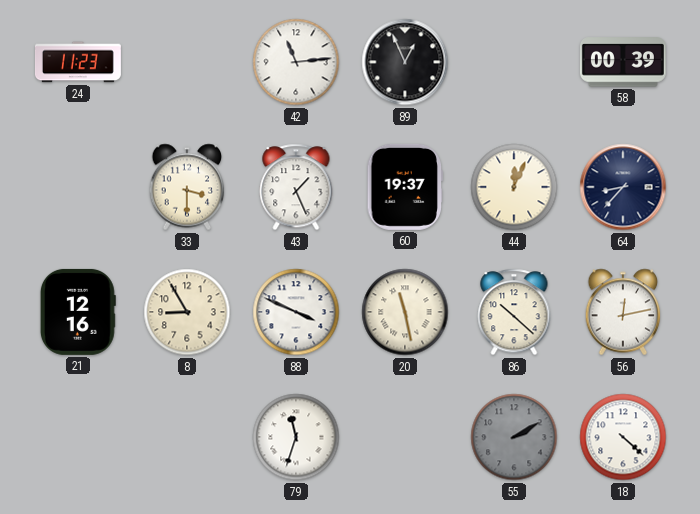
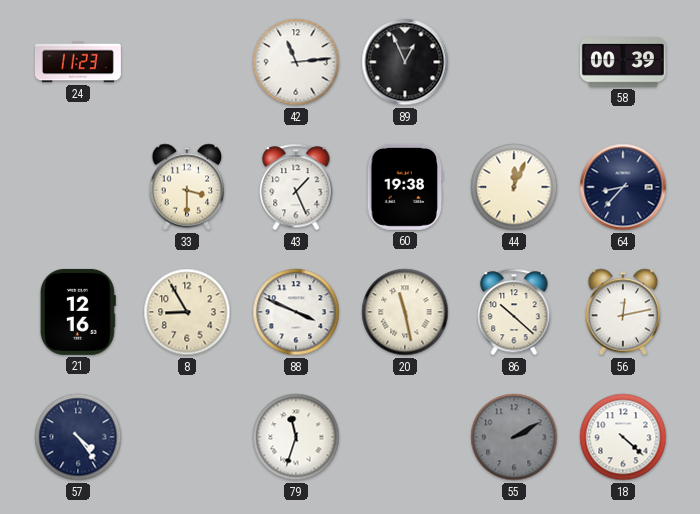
60: 19:37 -> 19:38
57: none -> 4:24
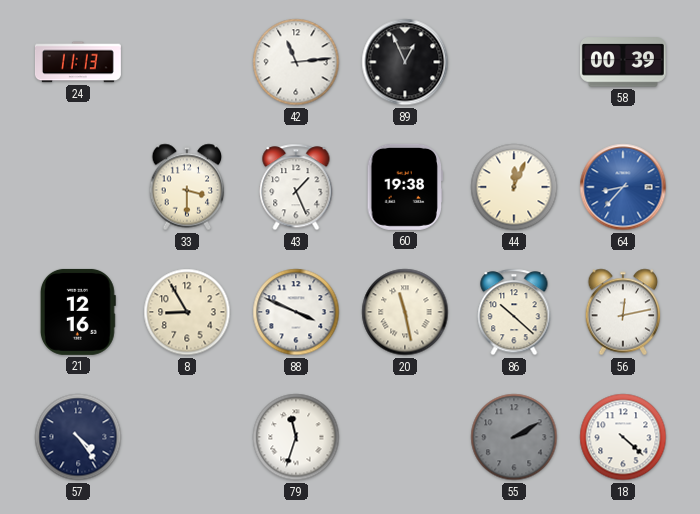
24: 11:23 -> 11:13
64 dial: navy -> blue
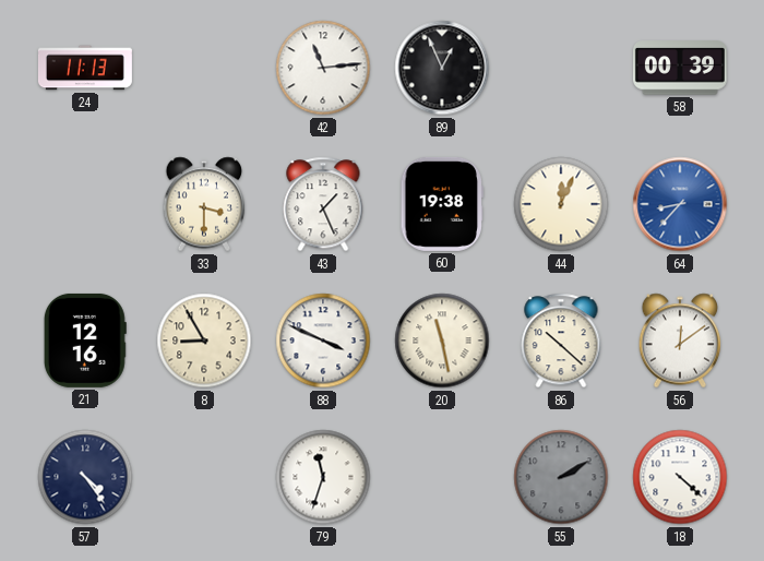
56: 12:13 -> 12:09
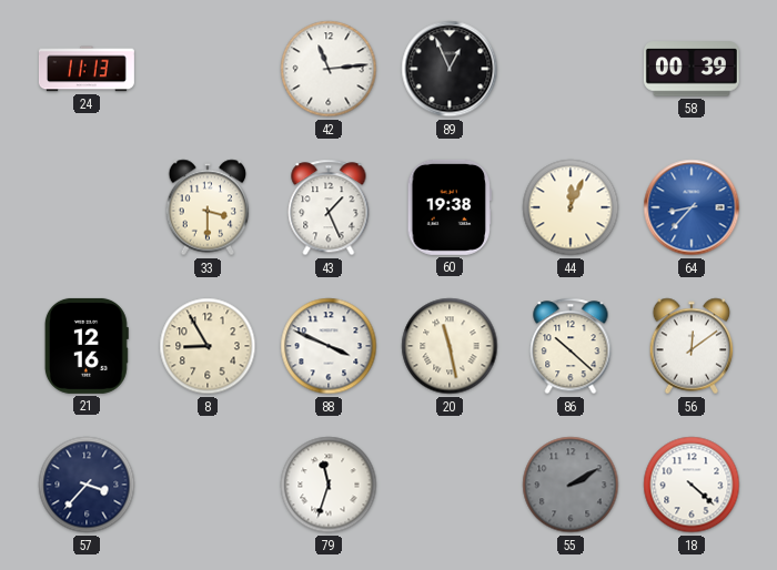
57: 4:24 -> 3:37
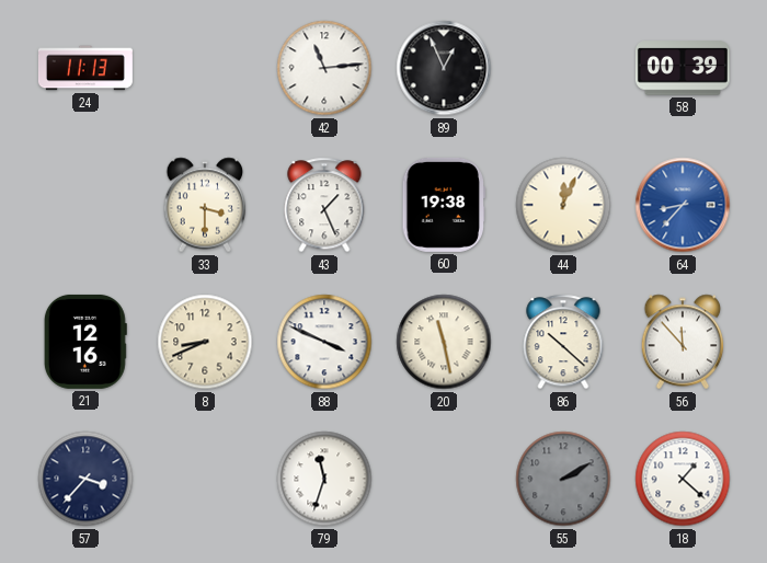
8: 8:55 -> 8:41
56: 12:09 -> 11:53
18: 4:22 -> 1:22
